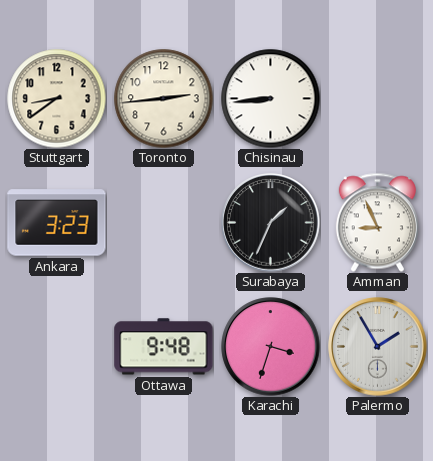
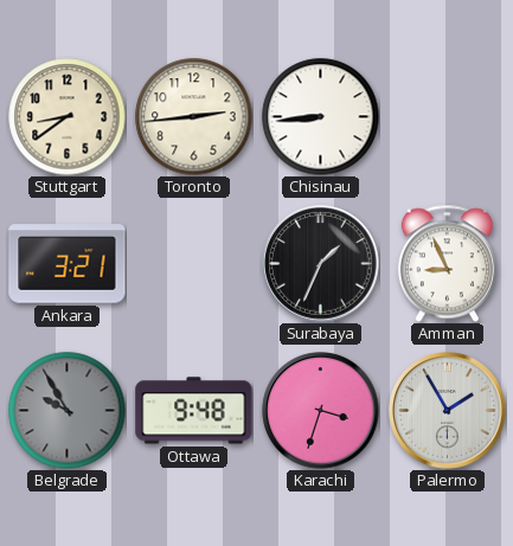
Ankara: 3:23 -> 3:21
Belgrade: none -> 9:55
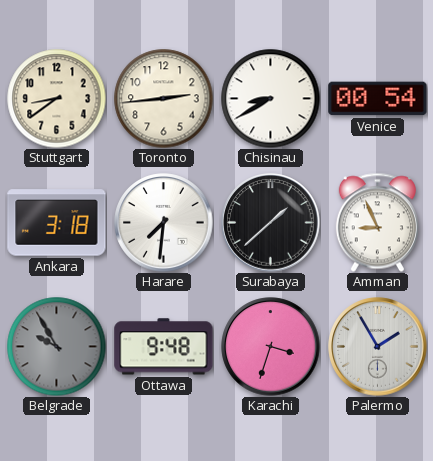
Chisinau: 8:44 -> 8:40
Venice: none -> 00:54
Ankara: 3:21 -> 3:18
Harare: none -> 7:31
Surabaya: 1:34 -> 1:38
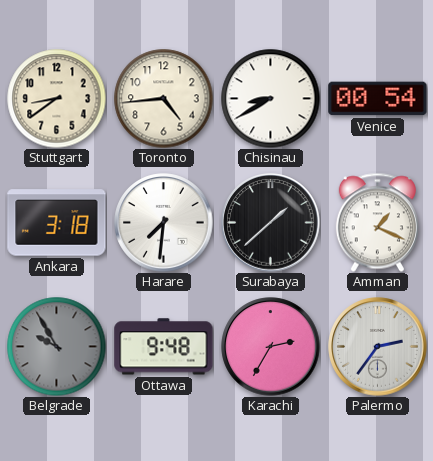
Toronto: 2:44 -> 4:44
Amman: 8:56 -> 1:19
Karachi: 3:33 -> 2:35
Palermo: 1:55 -> 2:36
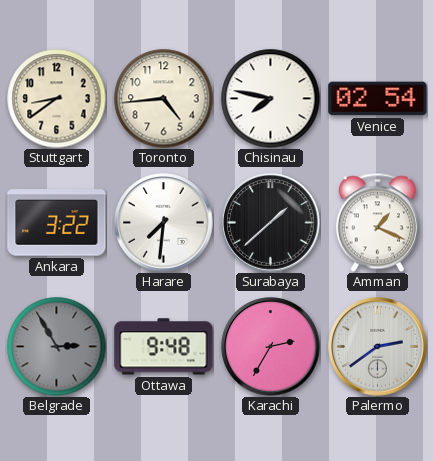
Chisinau: 8:40 -> 7:47
Venice: 00:54 -> 02:54
Ankara: 3:18 -> 3:22
Belgrade: 9:55 -> 2:55
Palermo: 2:36 -> 2:39
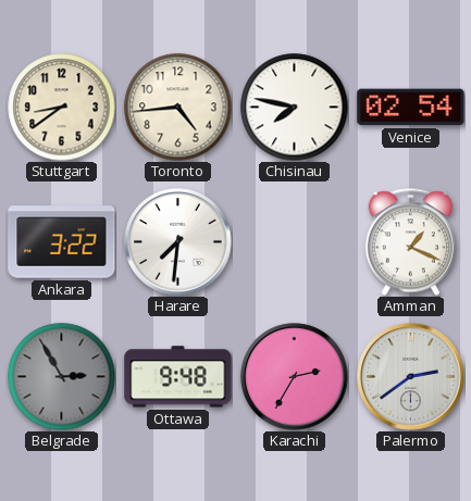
Surabaya: 1:38 -> none
